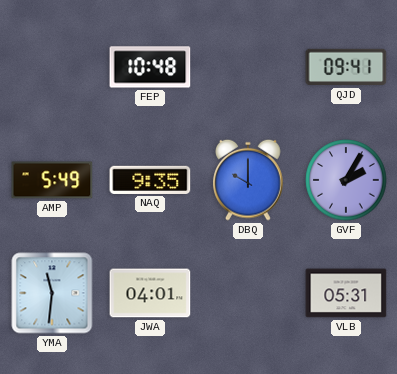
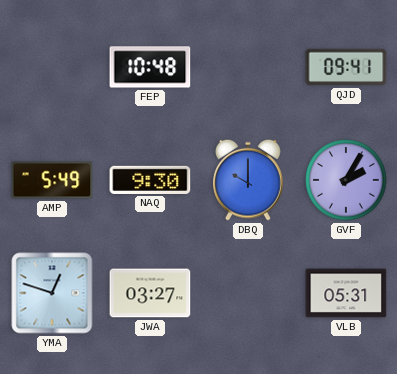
NAQ: 9:35 -> 9:30
YMA: 11:31 -> 12:48
JWA: 04:01 -> 03:27
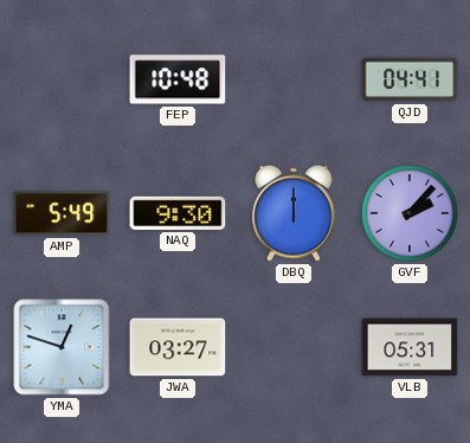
QJD: 09:41 -> 04:41
DBQ: 10:00 -> 12:00
GVF: 2:05 -> 2:07
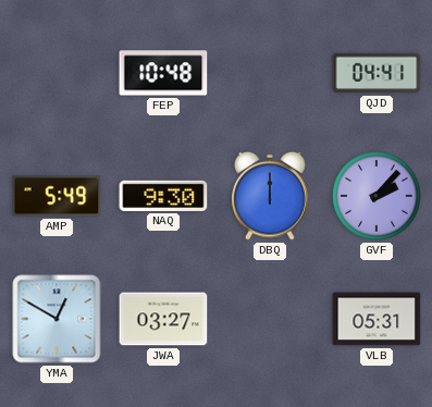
YMA: 12:48 -> 12:50
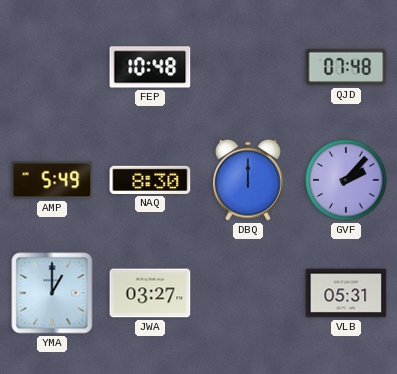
QJD: 04:41 -> 07:48
NAQ: 9:30 -> 8:30
YMA: 12:50 -> 1:00
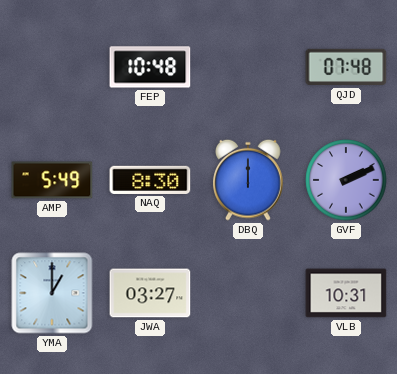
GVF: 2:07 -> 2:11
VLB: 05:31 -> 10:31
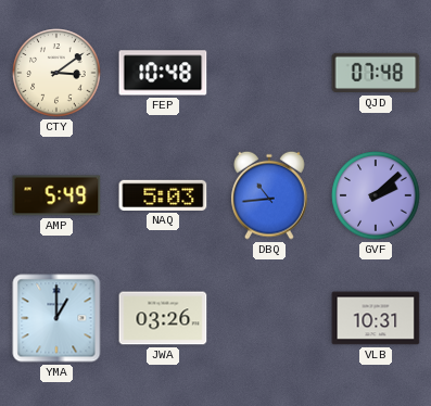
CTY: none -> 3:09
NAQ: 8:30 -> 5:03
DBQ: 12:00 -> 10:44
GVF: 2:11 -> 2:08
JWA: 03:27 -> 03:26
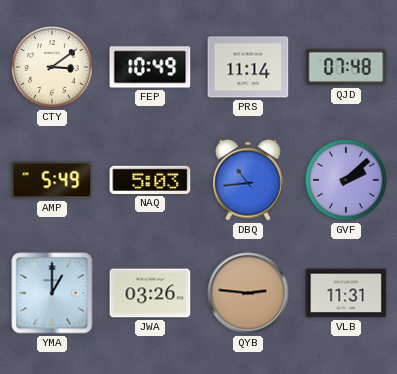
FEP: 10:48 -> 10:49
PRS: none -> 11:14
QYB: none -> 2:46
VLB: 10:31 -> 11:31
